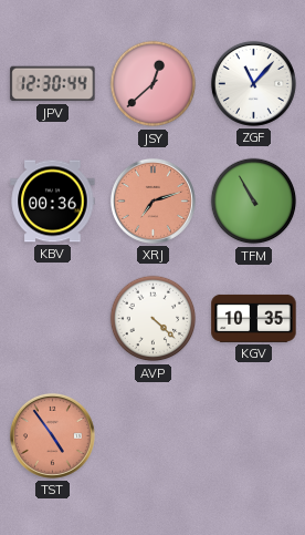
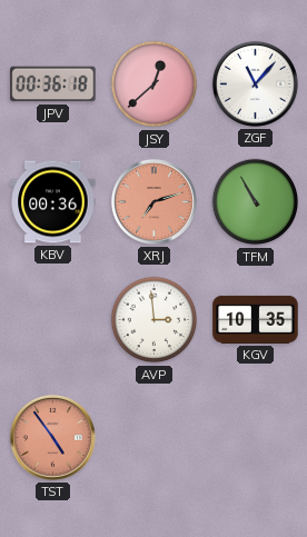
JPV: 12:30 -> 00:36
AVP: 4:22 -> 2:59
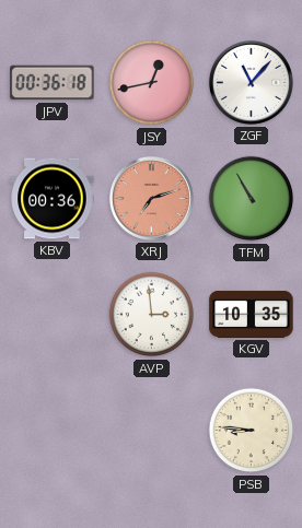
JSY: 12:38 -> 12:43
TST: 4:54 -> none
PSB: none -> 8:46
